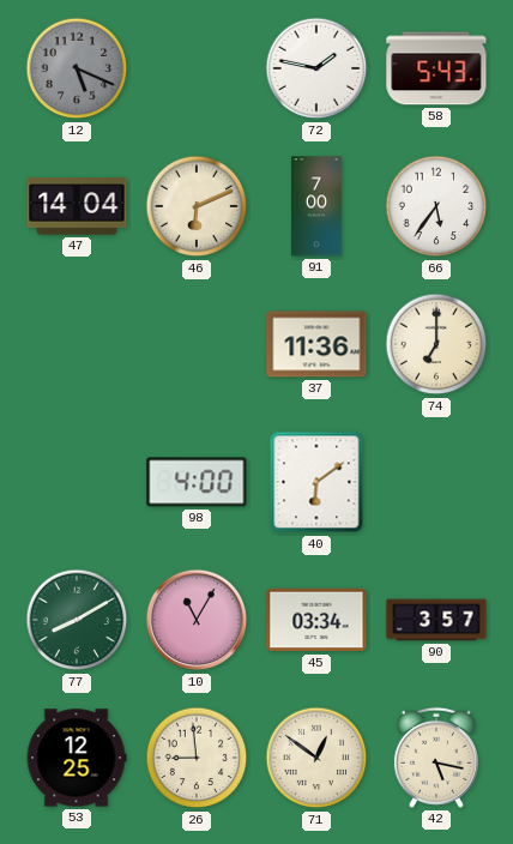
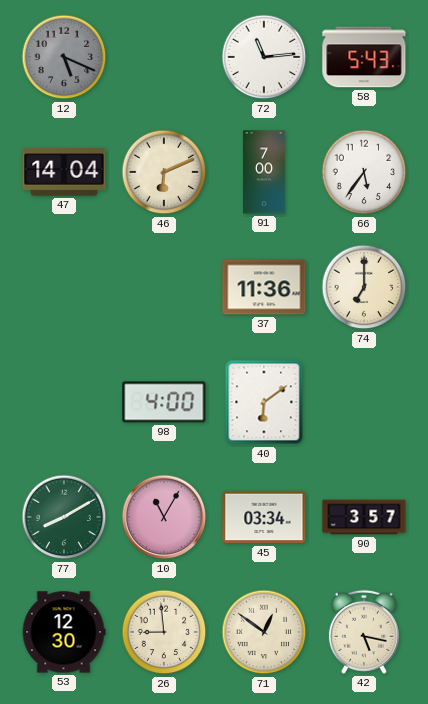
72: 1:47 -> 11:14
53: 12:25 -> 12:30
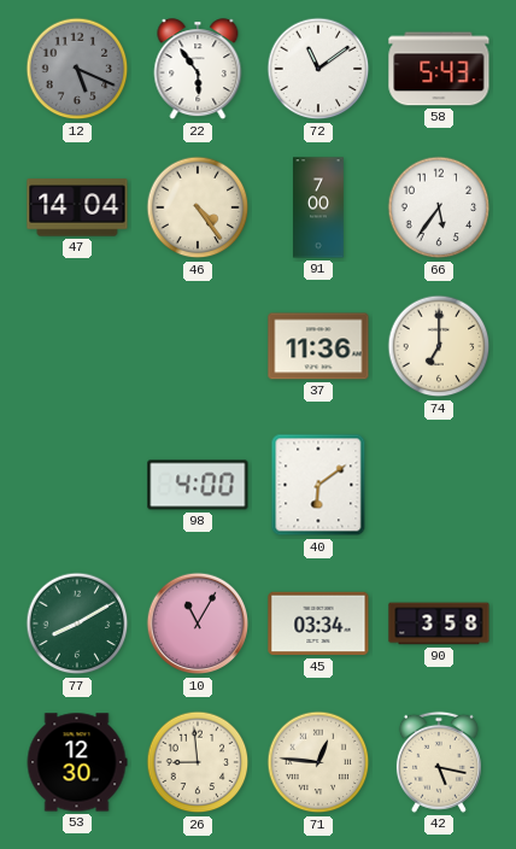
22: none -> 5:54
72: 11:14 -> 11:09
46: 6:11 -> 4:24
90: 3:57 -> 3:58
71: 12:51 -> 12:46
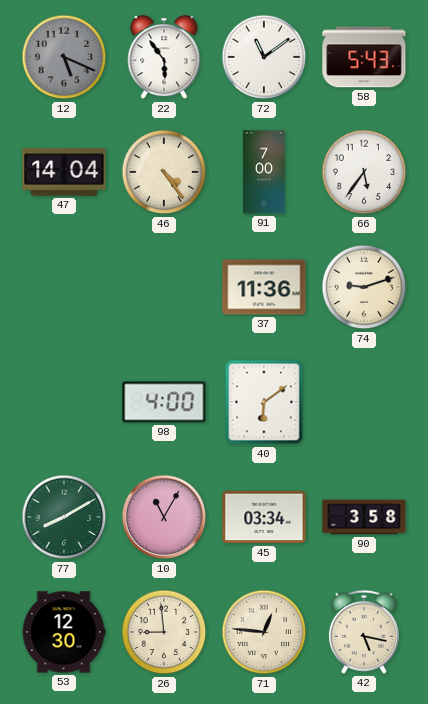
74: 7:00 -> 9:12
